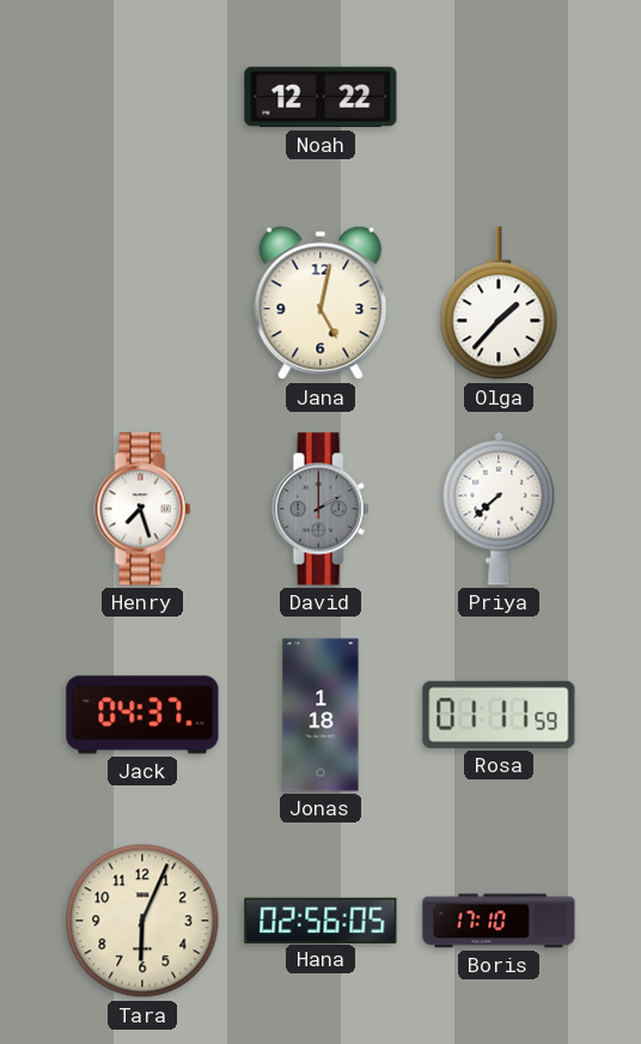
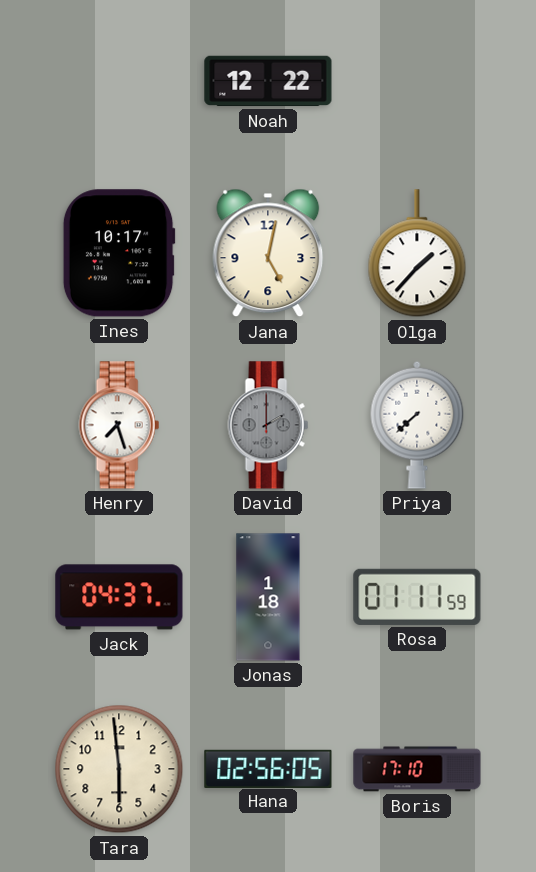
Ines: none -> 10:17
Tara: 6:04 -> 5:59
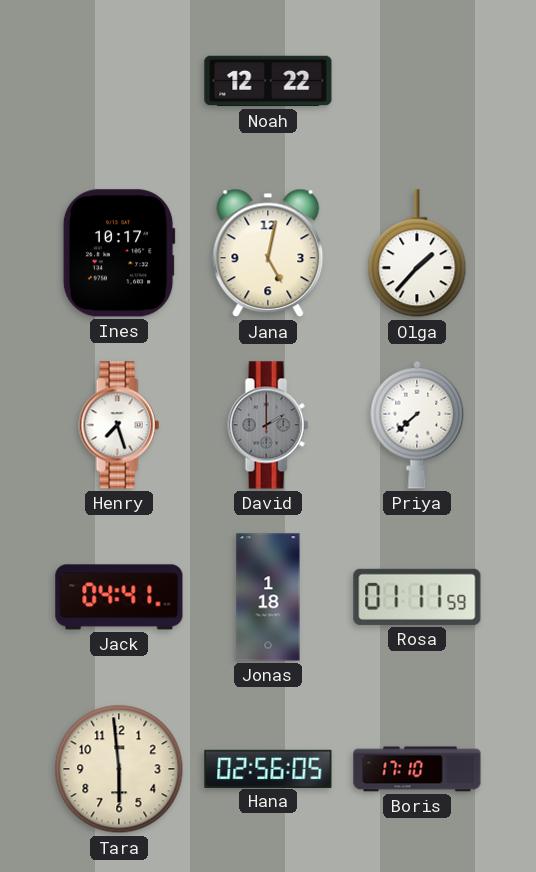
Jack: 04:37 -> 04:41
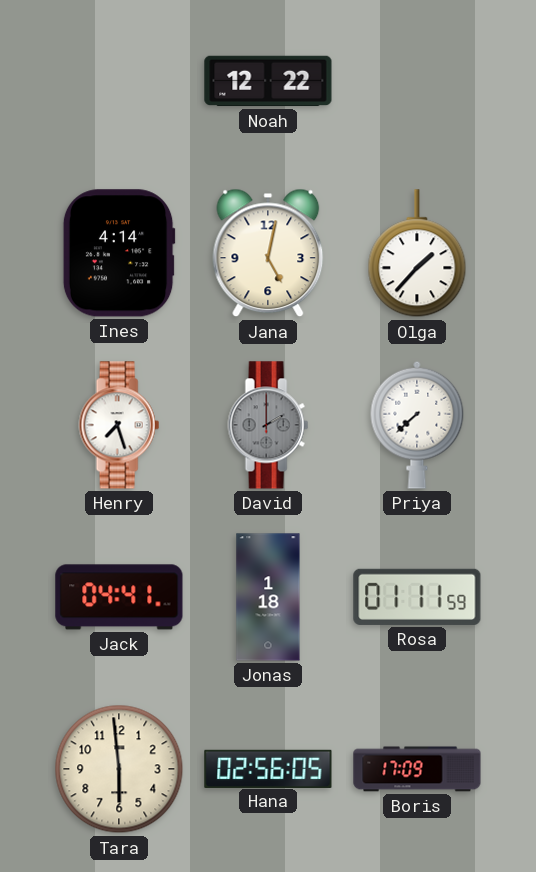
Ines: 10:17 -> 4:14
Boris: 17:10 -> 17:09
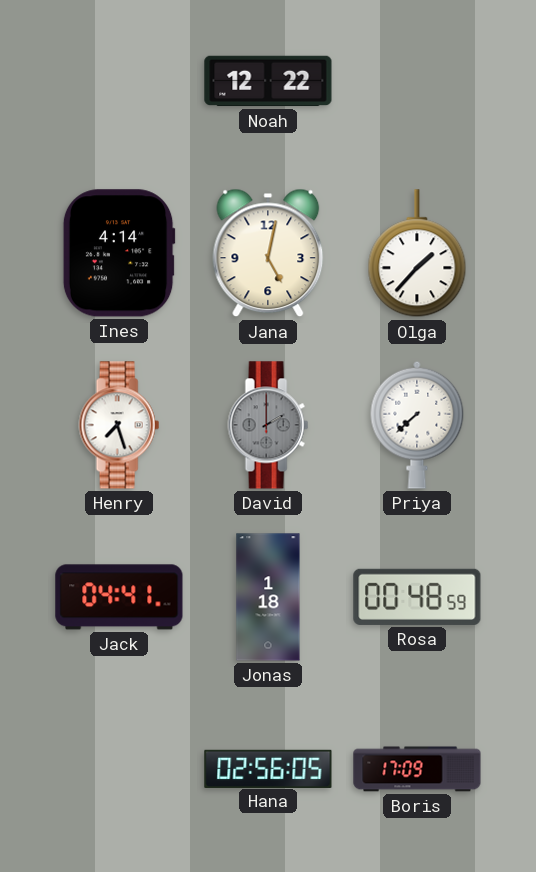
Rosa: 01:11 -> 00:48
Tara: 5:59 -> none
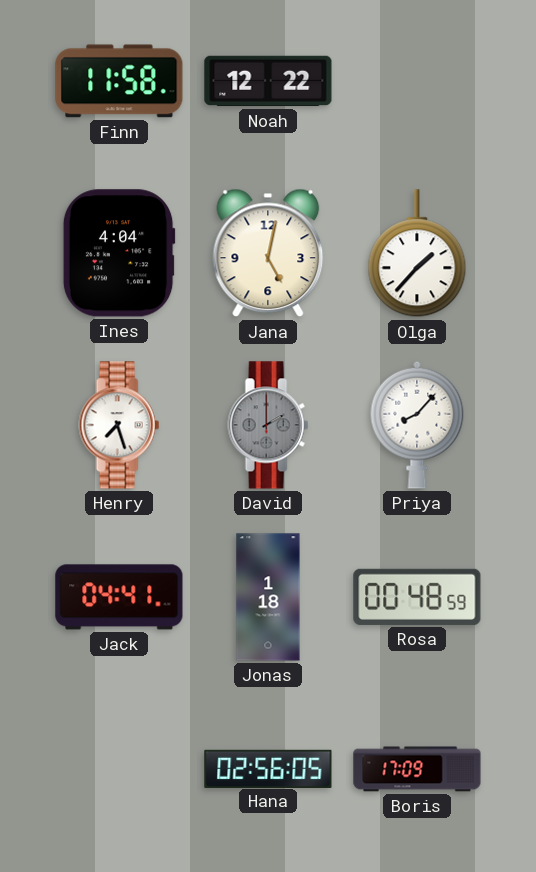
Finn: none -> 11:58
Ines: 4:14 -> 4:04
Priya: 7:38 -> 8:07
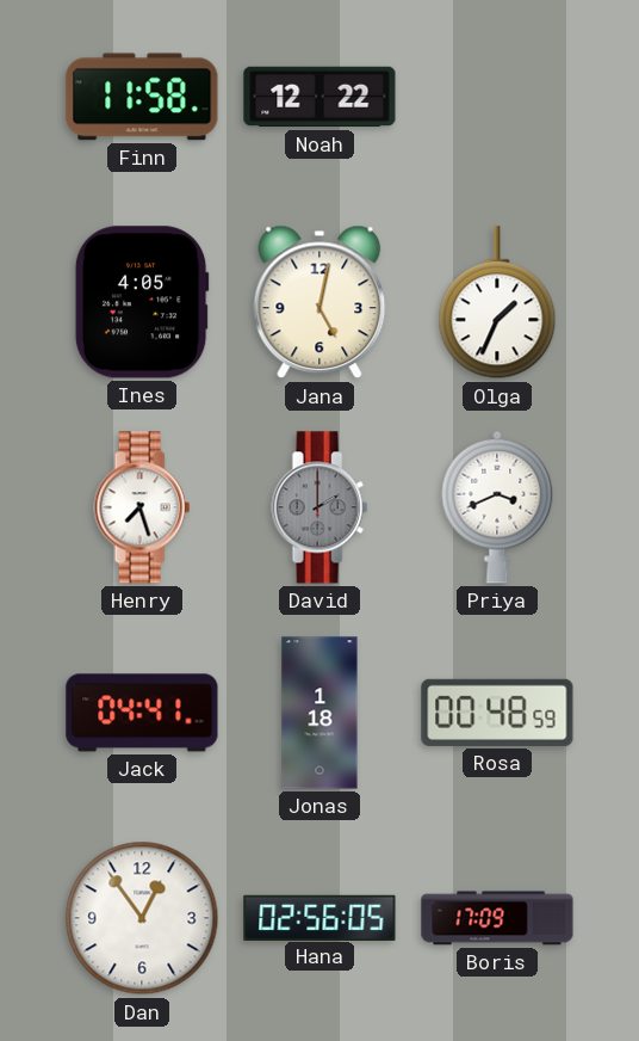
Ines: 4:04 -> 4:05
Olga: 1:37 -> 1:34
Priya: 8:07 -> 3:41
Dan: none -> 12:54
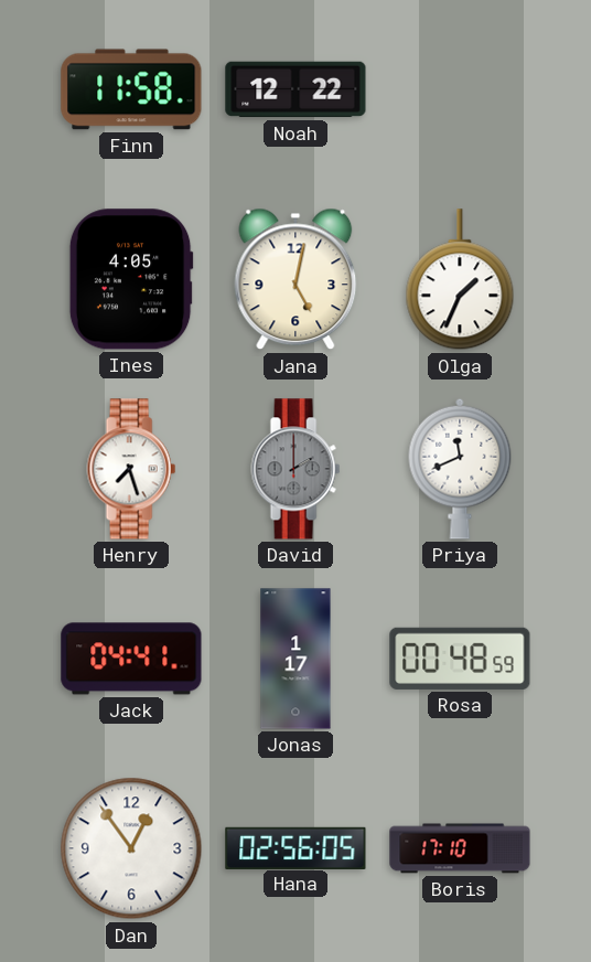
Priya: 3:41 -> 11:41
Jonas: 1:18 -> 1:17
Boris: 17:09 -> 17:10
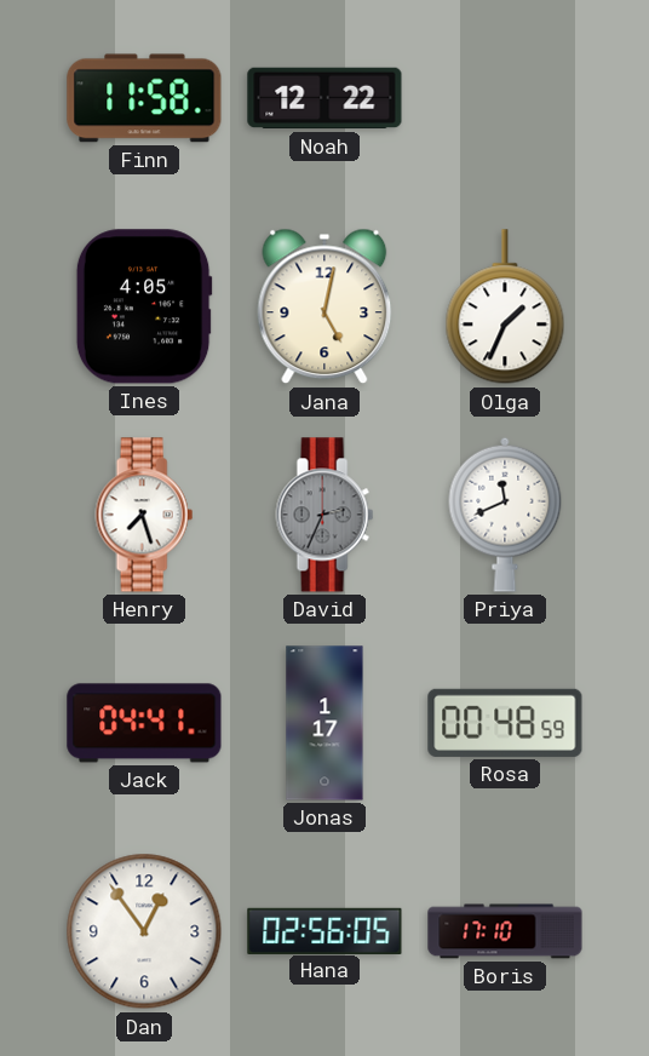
David: 2:00 -> 2:34
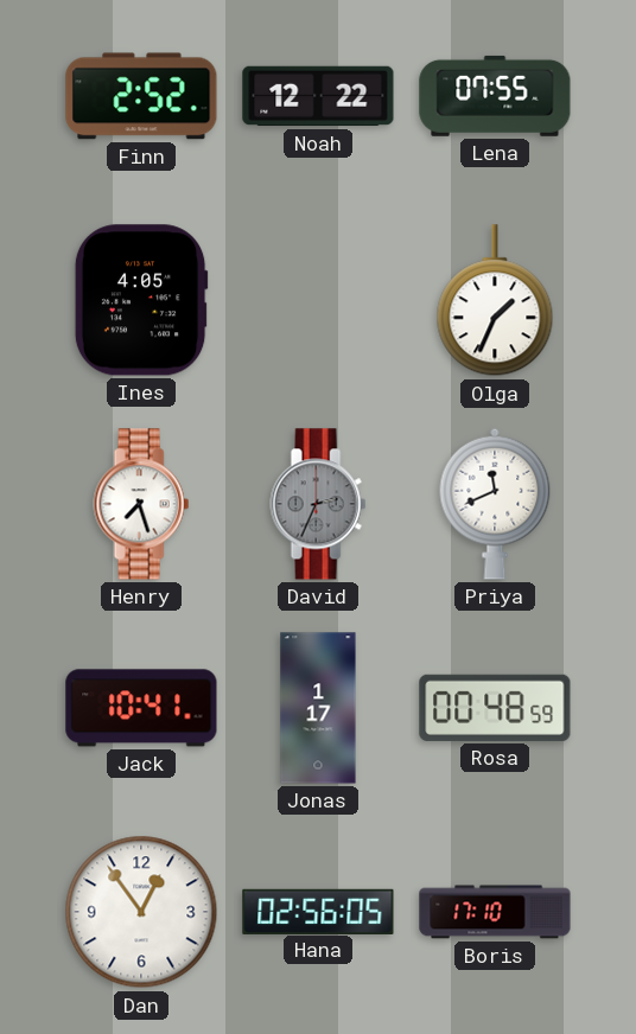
Finn: 11:58 -> 2:52
Lena: none -> 07:55
Jana: 5:02 -> none
Jack: 04:41 -> 10:41
